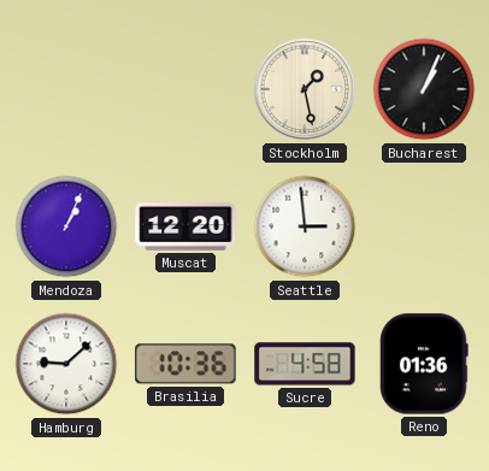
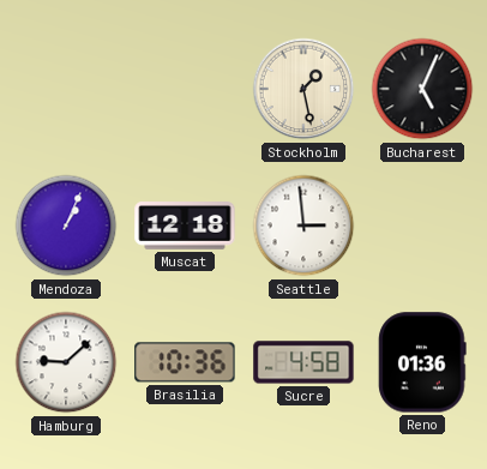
Bucharest: 1:04 -> 5:04
Muscat: 12:20 -> 12:18
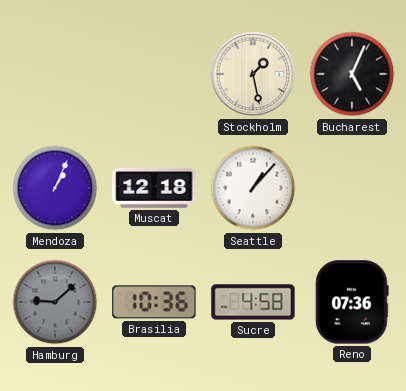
Seattle: 2:59 -> 1:07
Hamburg dial: white -> grey
Reno: 01:36 -> 07:36
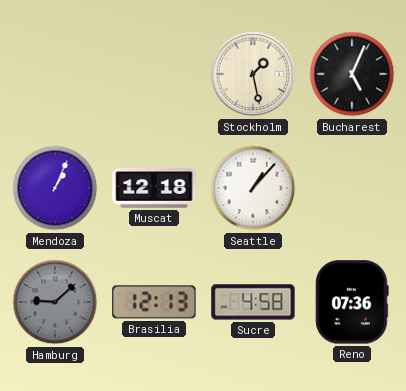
Brasilia: 10:36 -> 12:13
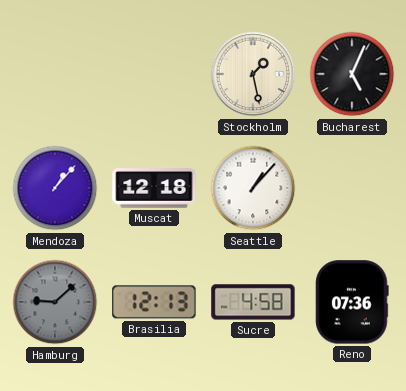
Mendoza: 1:04 -> 1:07
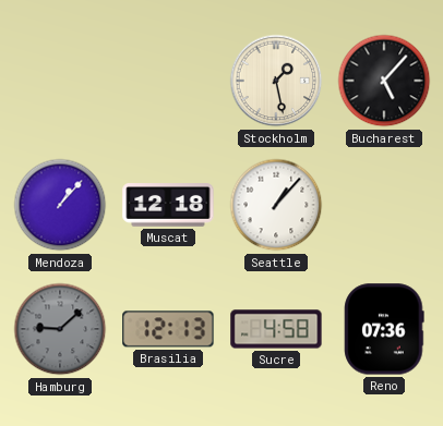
Bucharest: 5:04 -> 5:07
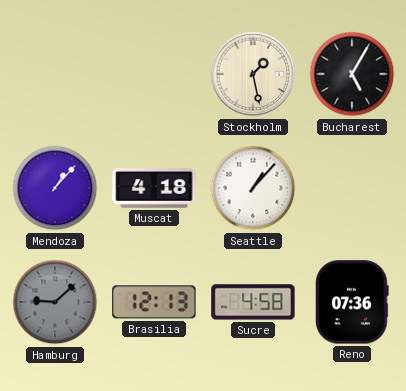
Bucharest: 5:07 -> 5:05
Muscat: 12:18 -> 4:18
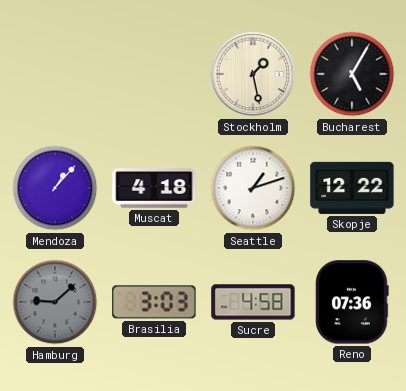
Seattle: 1:07 -> 1:12
Skopje: none -> 12:22
Brasilia: 12:13 -> 3:03
